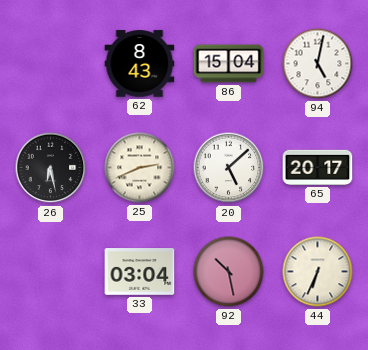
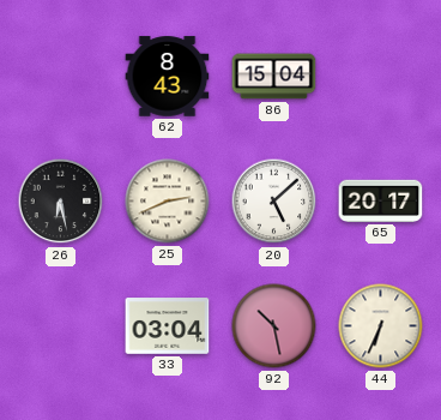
94: 5:02 -> none
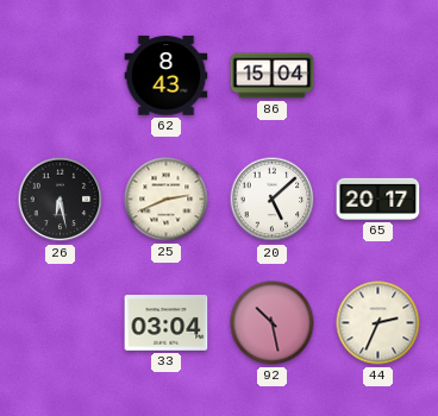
44: 6:34 -> 2:34
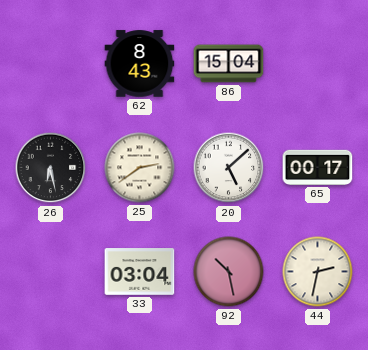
25: 2:41 -> 2:39
65: 20:17 -> 00:17
44: 2:34 -> 2:32
